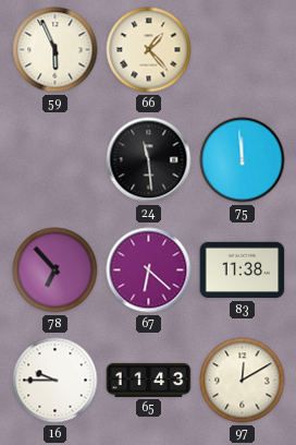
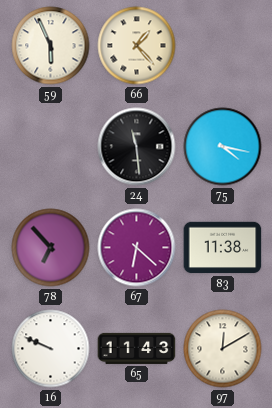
75: 11:59 -> 4:17
16: 9:45 -> 9:49
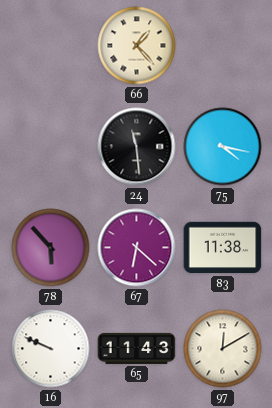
59: 5:56 -> none
78: 6:53 -> 5:53
